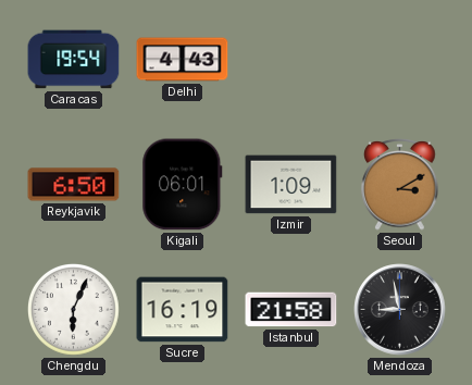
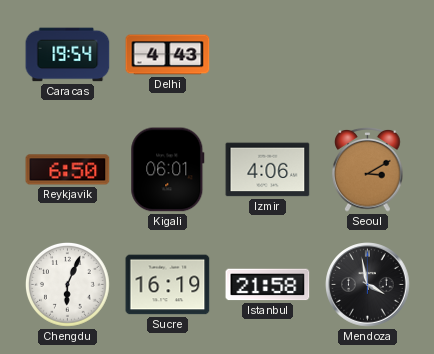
Izmir: 1:09 -> 4:06
Mendoza: 8:58 -> 3:58
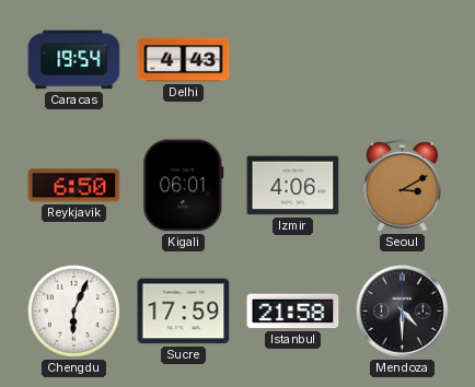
Sucre: 16:19 -> 17:59
Mendoza: 3:58 -> 4:30
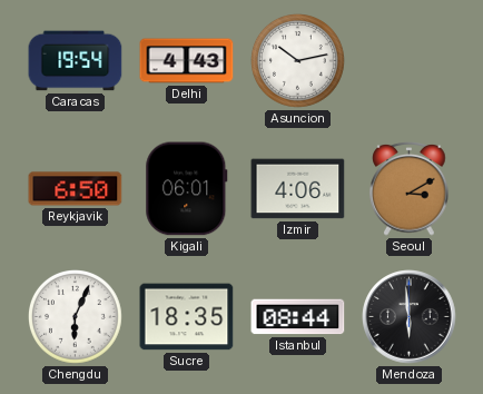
Asuncion: none -> 10:13
Sucre: 17:59 -> 18:35
Istanbul: 21:58 -> 08:44
Mendoza: 4:30 -> 5:59
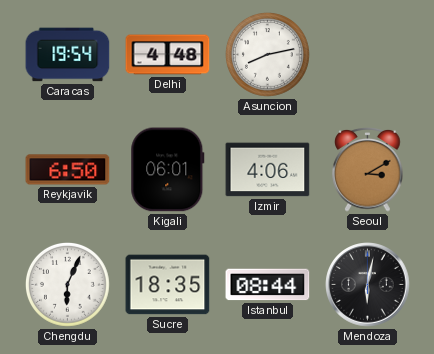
Delhi: 4:43 -> 4:48
Asuncion: 10:13 -> 8:13
Mendoza: 5:59 -> 6:02
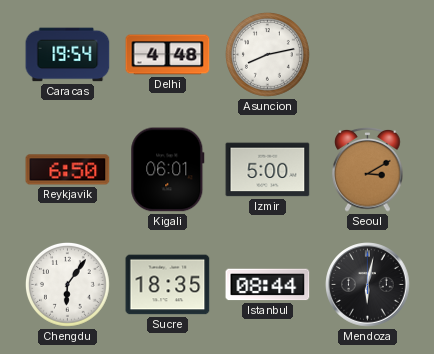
Izmir: 4:06 -> 5:00
Chengdu: 6:04 -> 6:06
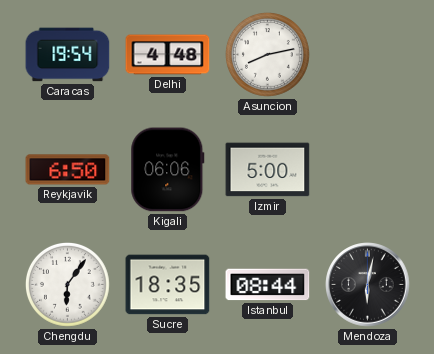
Kigali: 06:01 -> 06:06
Seoul: 3:10 -> none
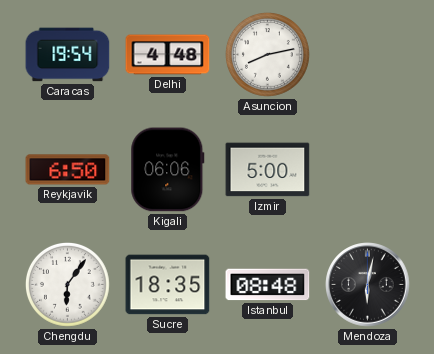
Istanbul: 08:44 -> 08:48
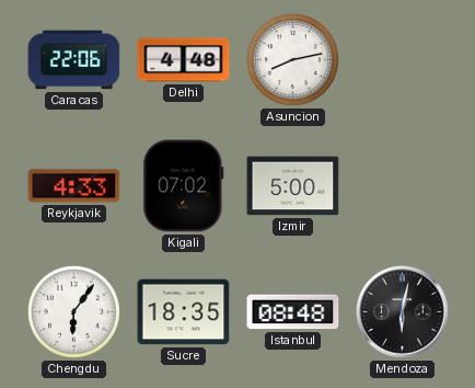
Caracas: 19:54 -> 22:06
Reykjavik: 6:50 -> 4:33
Kigali: 06:06 -> 07:02
